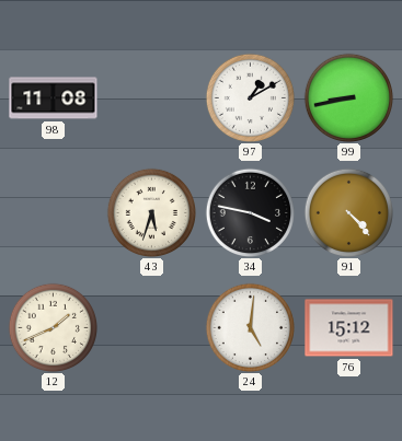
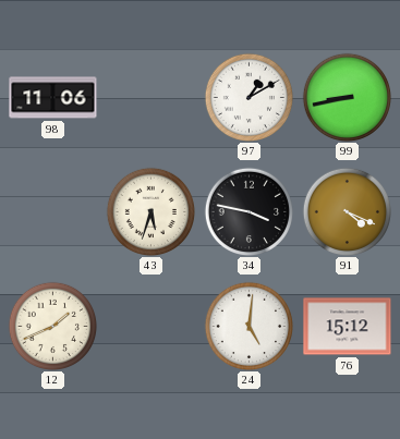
98: 11:08 -> 11:06
91: 4:23 -> 4:19
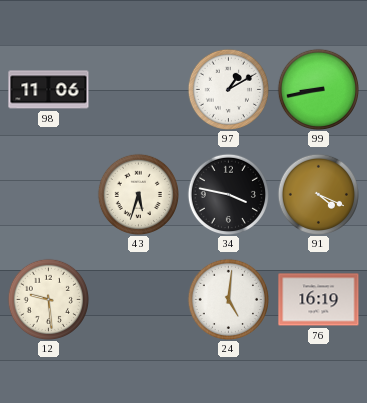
12: 1:41 -> 9:29
76: 15:12 -> 16:19
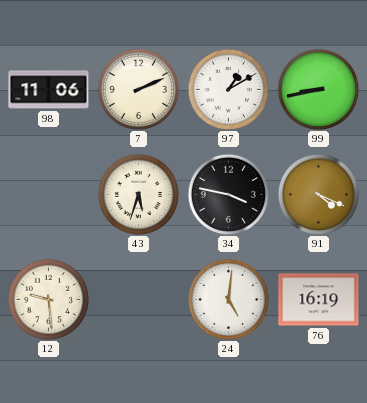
7: none -> 2:11
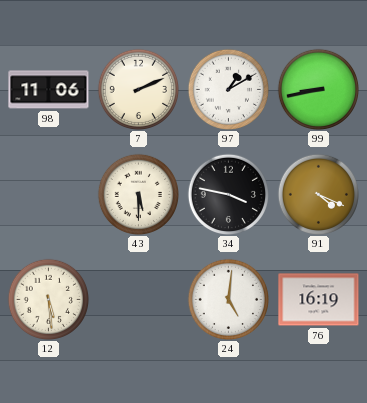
43: 5:33 -> 5:30
12: 9:29 -> 5:29
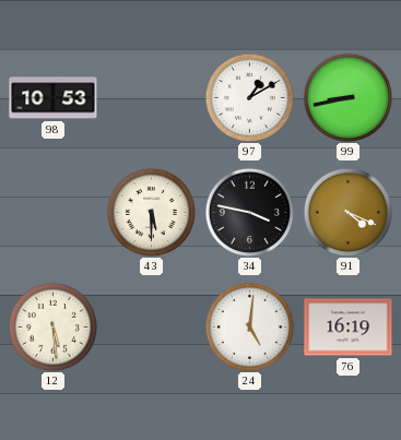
98: 11:06 -> 10:53
7: 2:11 -> none
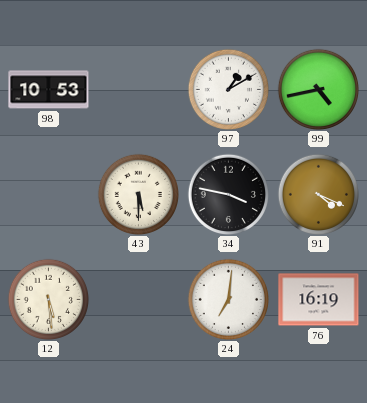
99: 8:43 -> 4:43
24: 5:01 -> 7:01
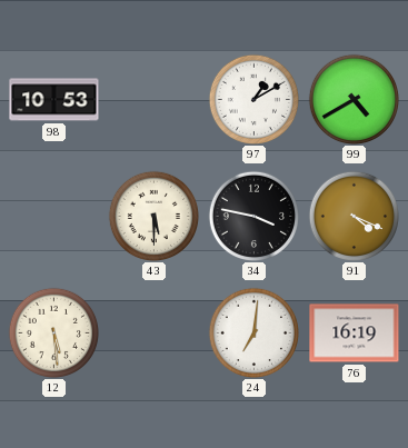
99: 4:43 -> 4:40
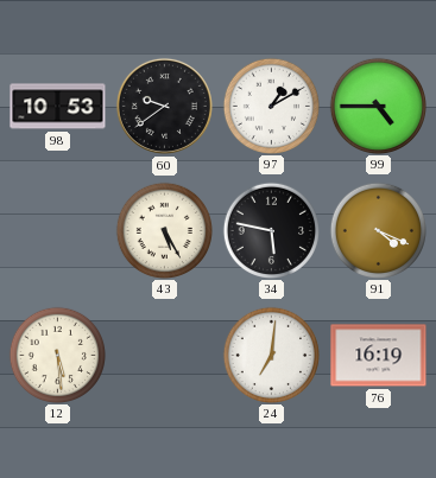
60: none -> 9:39
99: 4:40 -> 4:45
43: 5:30 -> 5:25
34: 3:47 -> 5:47
